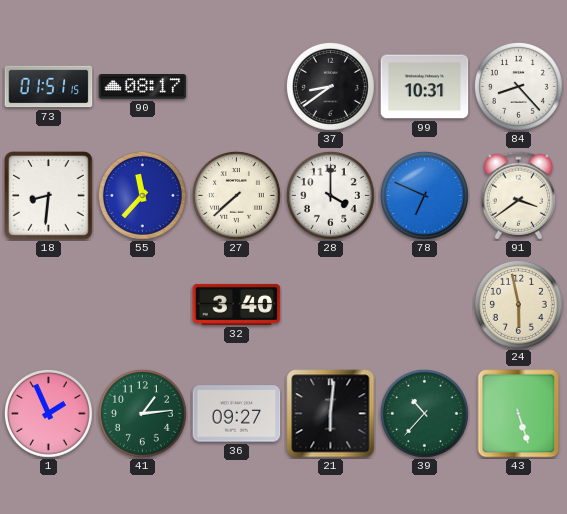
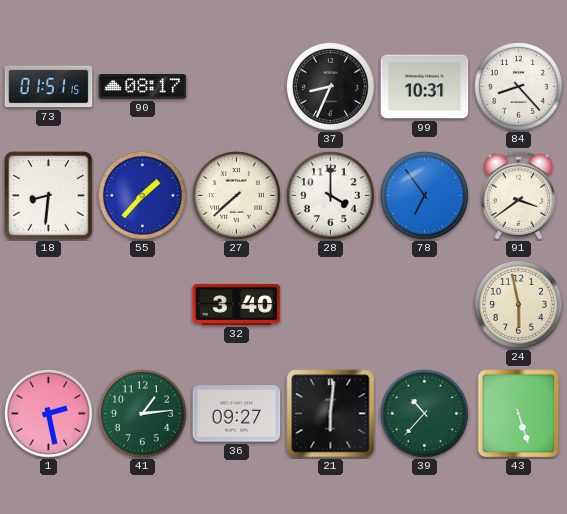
37: 8:39 -> 8:34
55: 11:37 -> 1:37
78: 6:49 -> 6:54
1: 1:56 -> 2:28
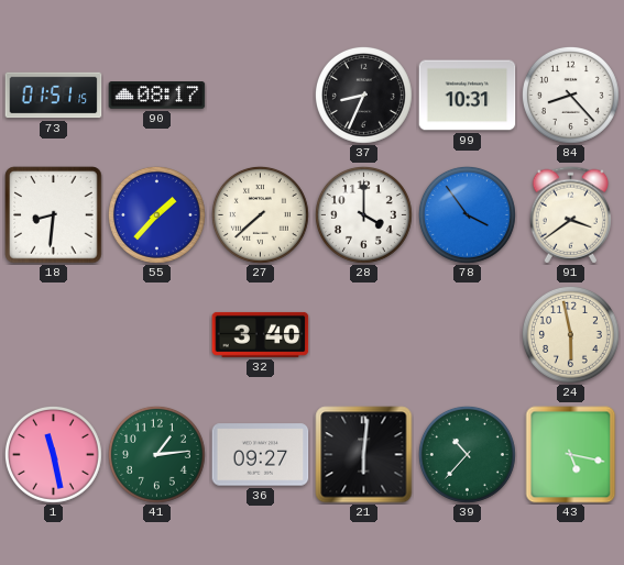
78: 6:54 -> 3:54
1: 2:28 -> 11:28
43: 5:27 -> 5:17
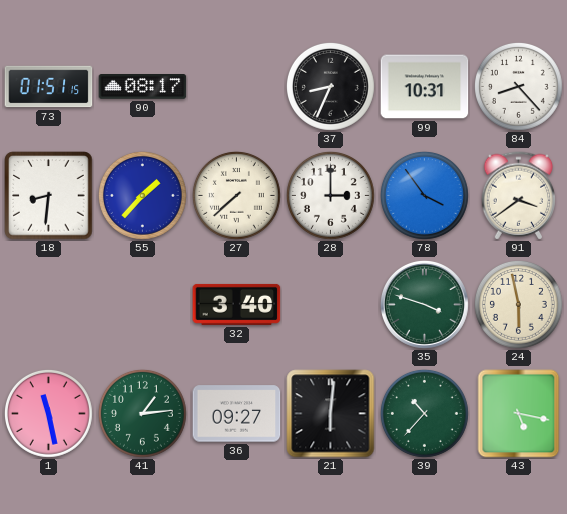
28: 4:00 -> 3:00
35: none -> 3:48
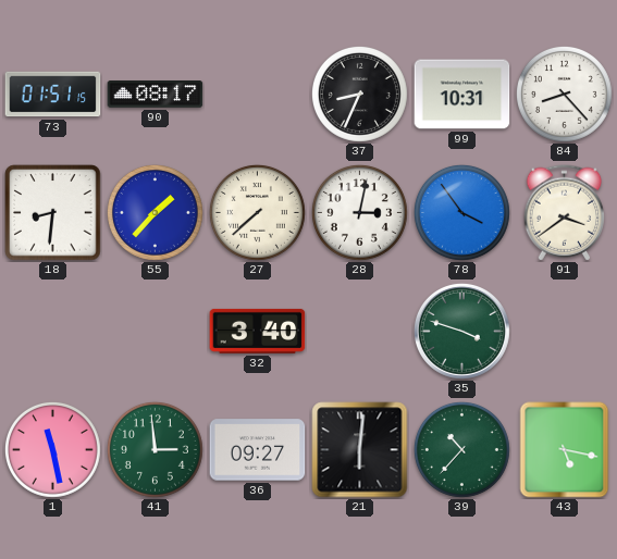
28: 3:00 -> 3:02
24: 5:58 -> none
41: 1:14 -> 2:59
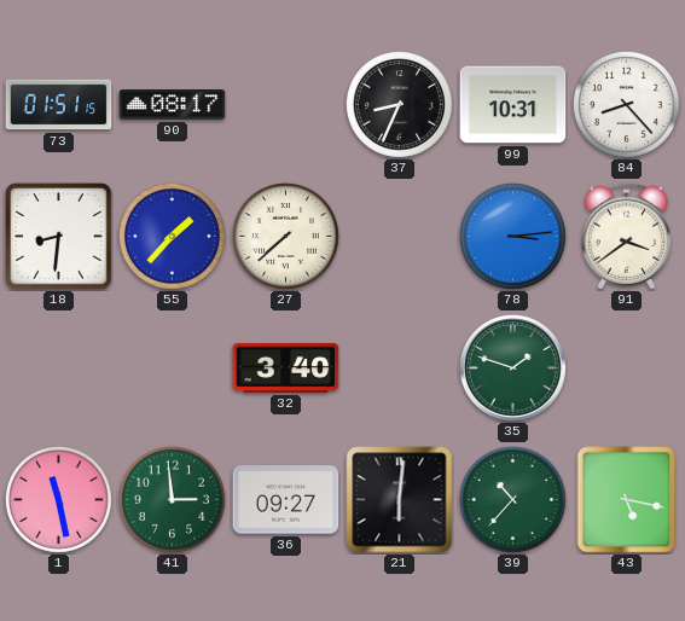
28: 3:02 -> none
78: 3:54 -> 3:14
35: 3:48 -> 1:48
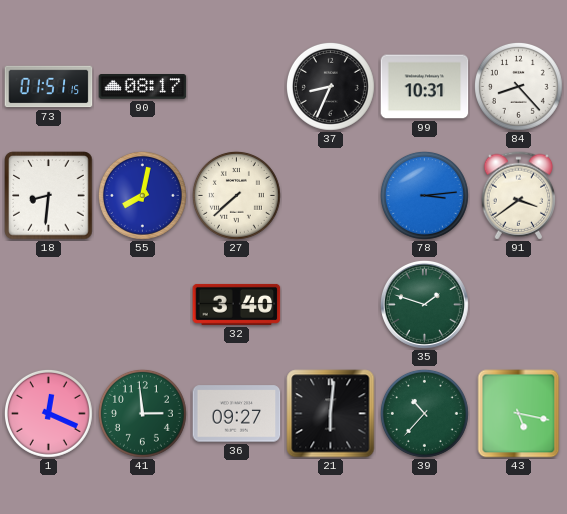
55: 1:37 -> 8:02
1: 11:28 -> 12:19
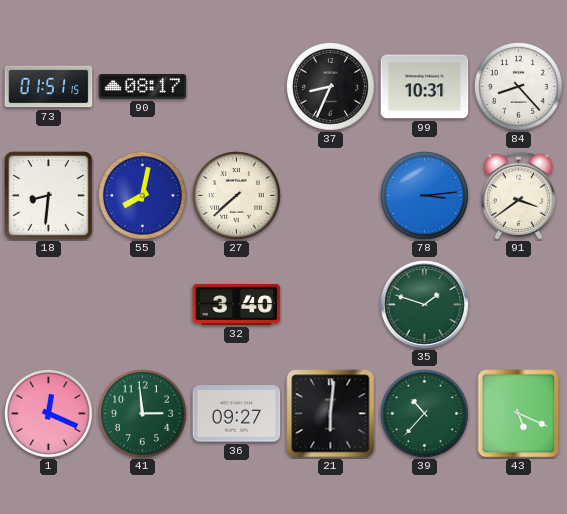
43: 5:17 -> 5:19
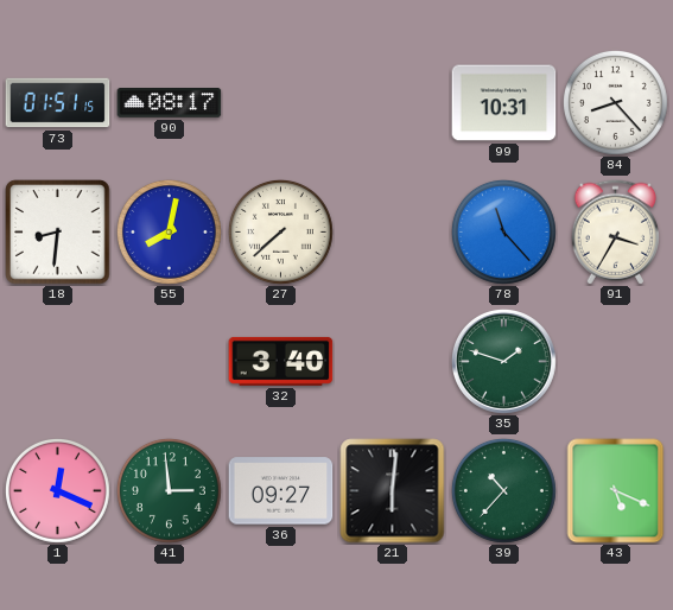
37: 8:34 -> none
78: 3:14 -> 11:23
91: 3:39 -> 3:35
